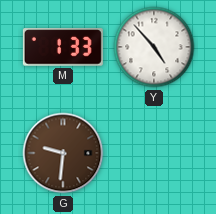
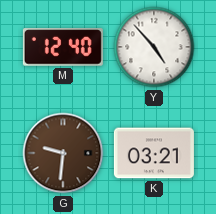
M: 1:33 -> 12:40
K: none -> 03:21
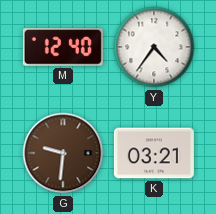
Y: 4:53 -> 4:36
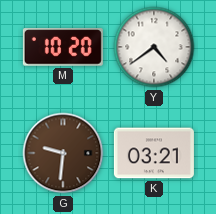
M: 12:40 -> 10:20
Y: 4:36 -> 4:39
